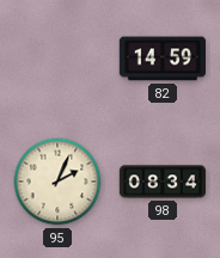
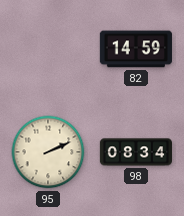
95: 2:04 -> 2:11
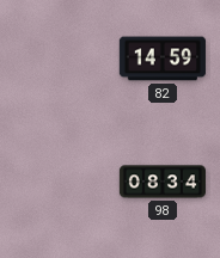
95: 2:11 -> none
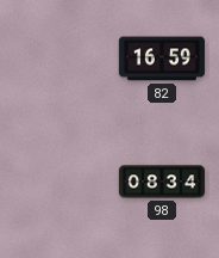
82: 14:59 -> 16:59
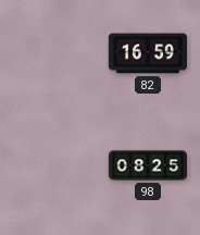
98: 08:34 -> 08:25
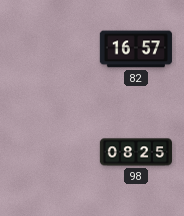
82: 16:59 -> 16:57
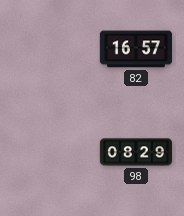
98: 08:25 -> 08:29
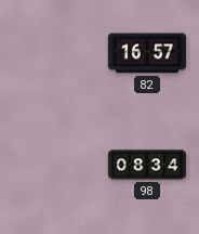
98: 08:29 -> 08:34
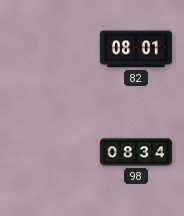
82: 16:57 -> 08:01
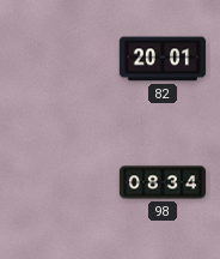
82: 08:01 -> 20:01
